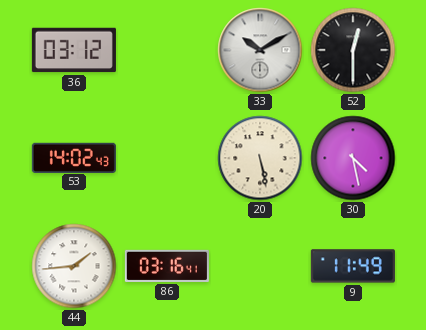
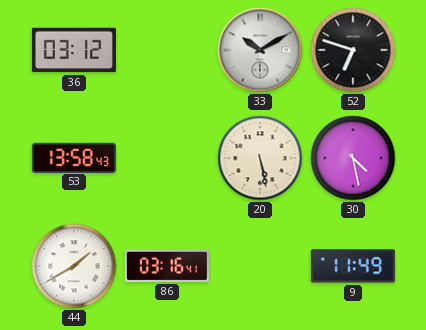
52: 12:30 -> 6:48
53: 14:02 -> 13:58
44: 1:44 -> 1:40
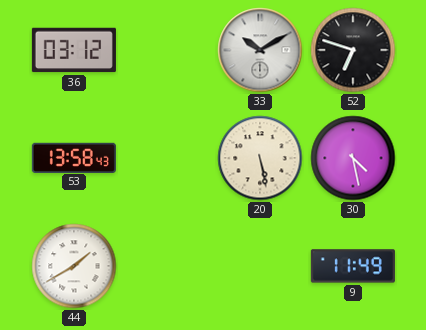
86: 03:16 -> none
